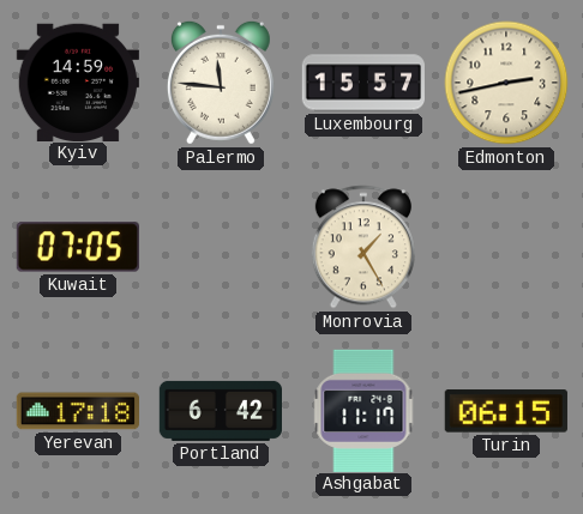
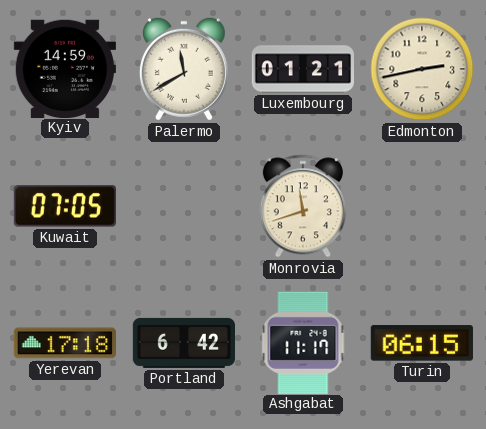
Palermo: 11:46 -> 11:40
Luxembourg: 15:57 -> 01:21
Monrovia: 1:25 -> 11:42
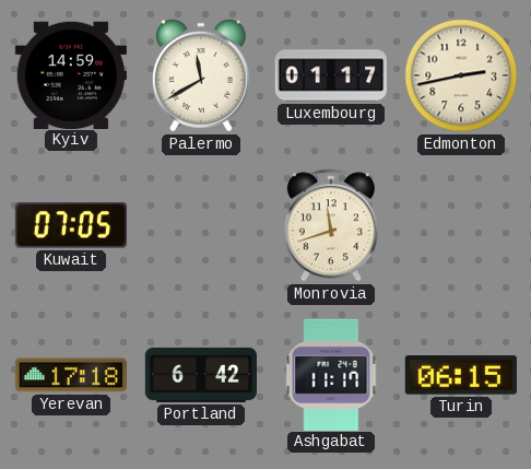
Luxembourg: 01:21 -> 01:17
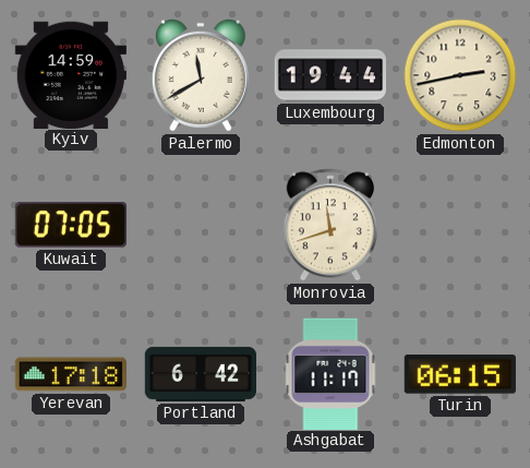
Luxembourg: 01:17 -> 19:44
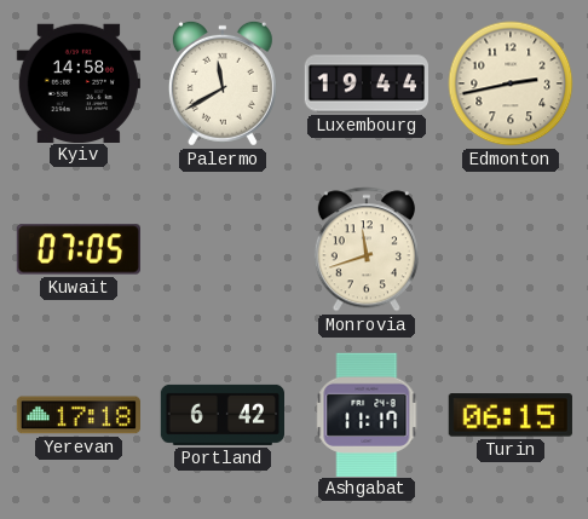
Kyiv: 14:59 -> 14:58
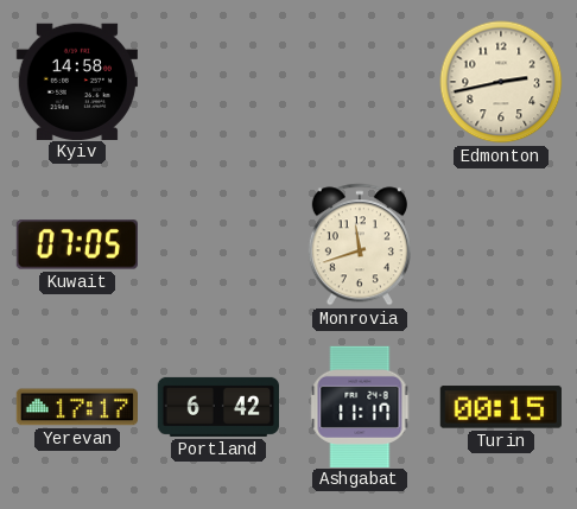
Palermo: 11:40 -> none
Luxembourg: 19:44 -> none
Yerevan: 17:18 -> 17:17
Turin: 06:15 -> 00:15
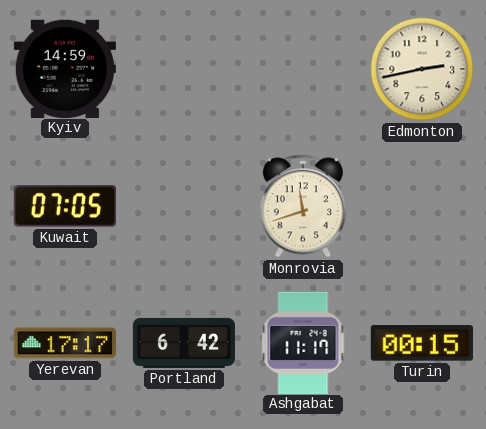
Kyiv: 14:58 -> 14:59
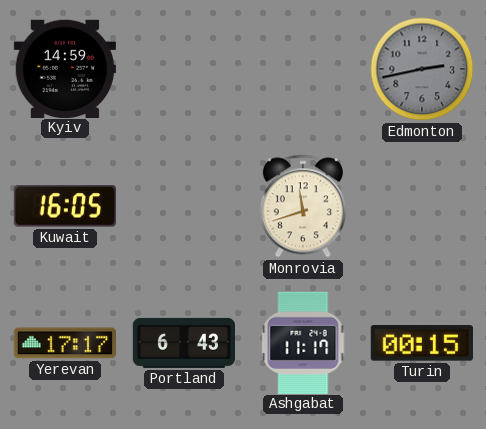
Edmonton dial: cream -> grey
Kuwait: 07:05 -> 16:05
Portland: 6:42 -> 6:43
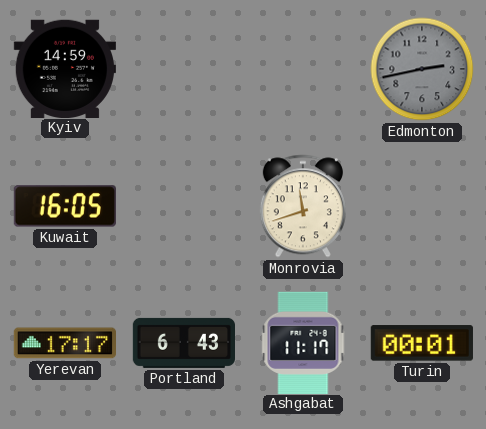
Turin: 00:15 -> 00:01
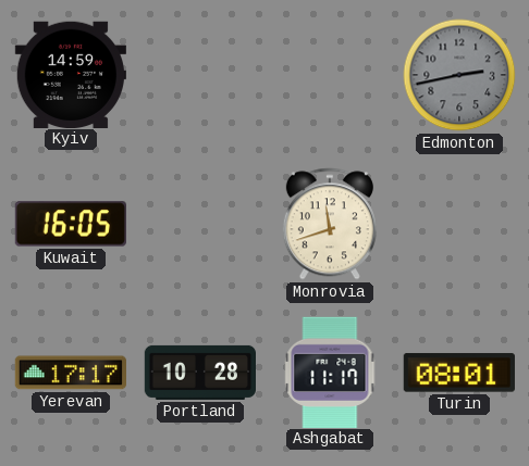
Portland: 6:43 -> 10:28
Turin: 00:01 -> 08:01
